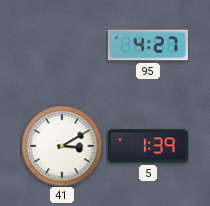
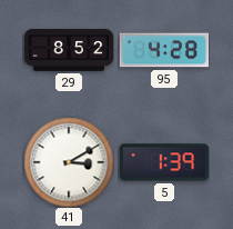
29: none -> 8:52
95: 4:27 -> 4:28
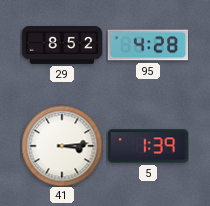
41: 3:10 -> 3:14
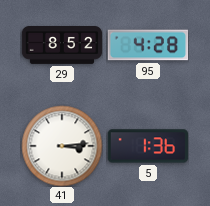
5: 1:39 -> 1:36
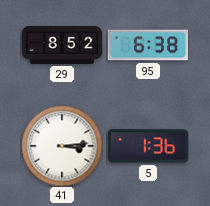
95: 4:28 -> 6:38
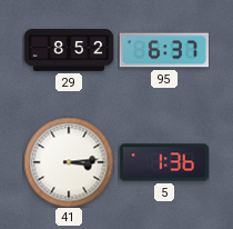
95: 6:38 -> 6:37
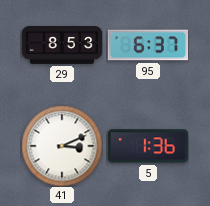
29: 8:52 -> 8:53
41: 3:14 -> 3:11
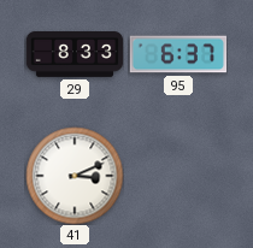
29: 8:53 -> 8:33
5: 1:36 -> none
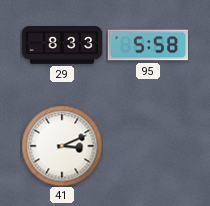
95: 6:37 -> 5:58
